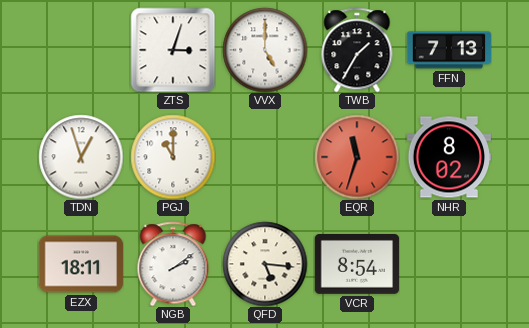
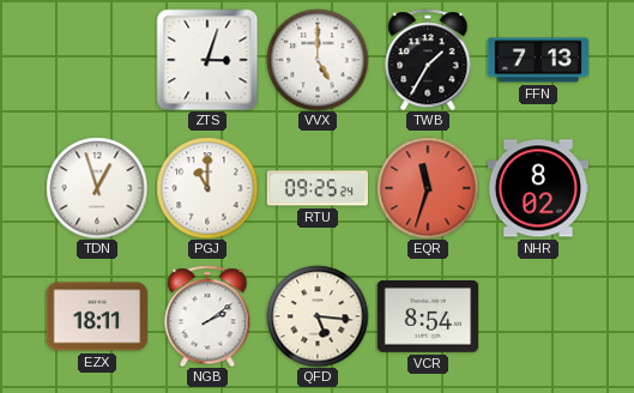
RTU: none -> 09:25
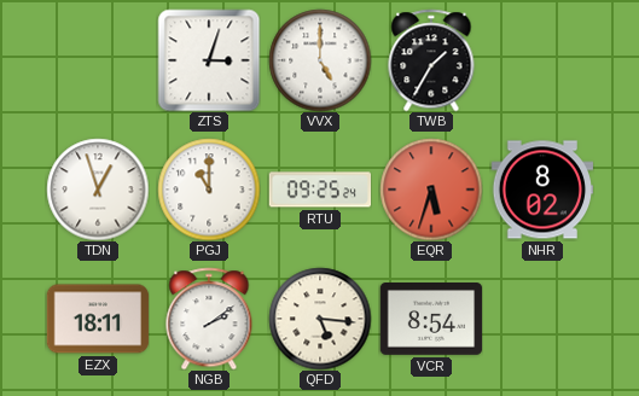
FFN: 7:13 -> none
EQR: 11:33 -> 5:33
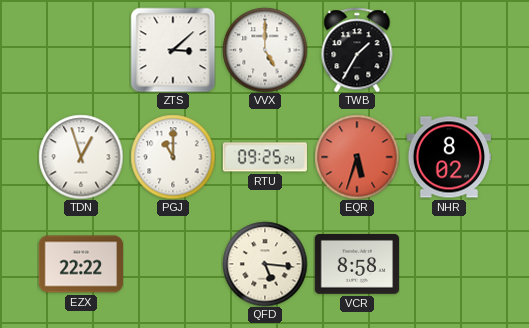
ZTS: 3:03 -> 3:08
EZX: 18:11 -> 22:22
NGB: 2:09 -> none
VCR: 8:54 -> 8:58
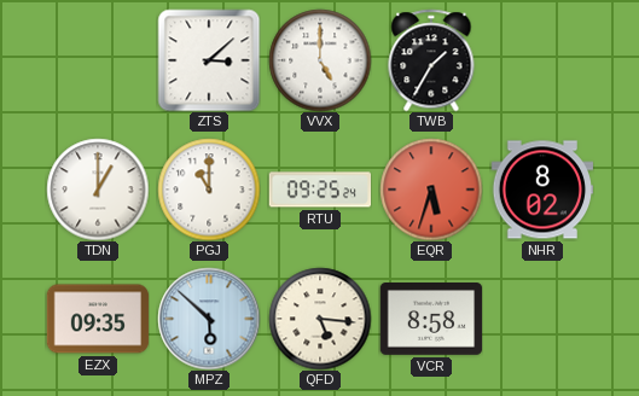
TDN: 12:57 -> 1:00
EZX: 22:22 -> 09:35
MPZ: none -> 5:52
